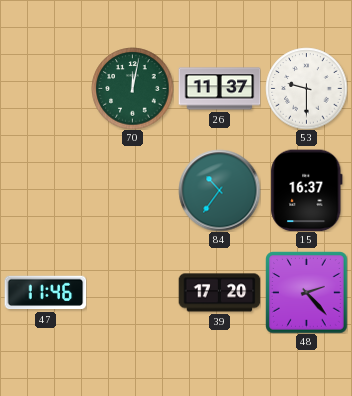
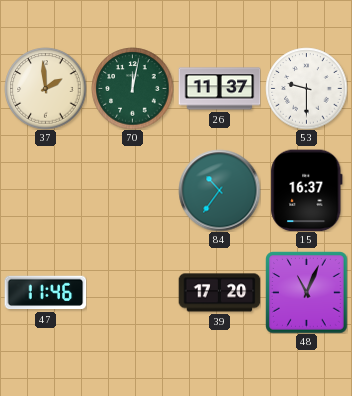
37: none -> 1:59
48: 2:23 -> 11:04
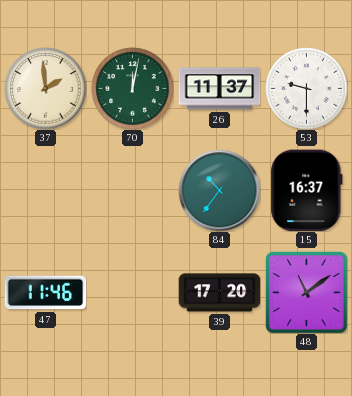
48: 11:04 -> 11:09
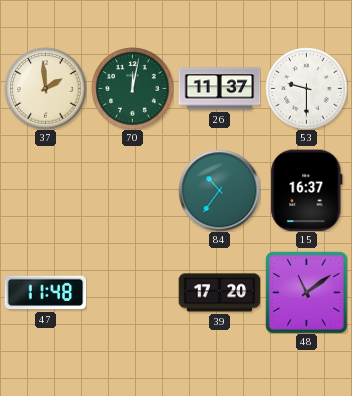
47: 11:46 -> 11:48
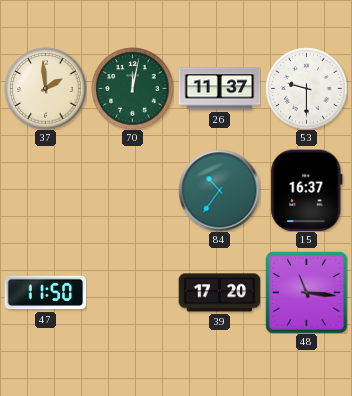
47: 11:48 -> 11:50
48: 11:09 -> 11:16
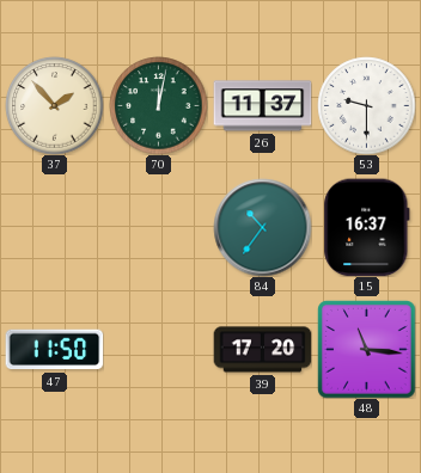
37: 1:59 -> 1:53
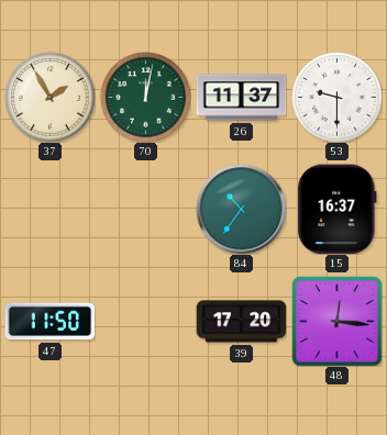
37: 1:53 -> 1:55
48: 11:16 -> 12:16
